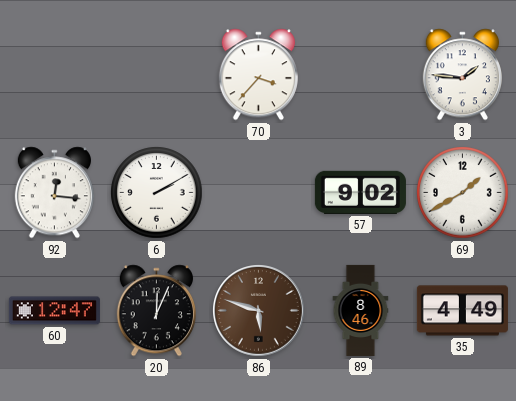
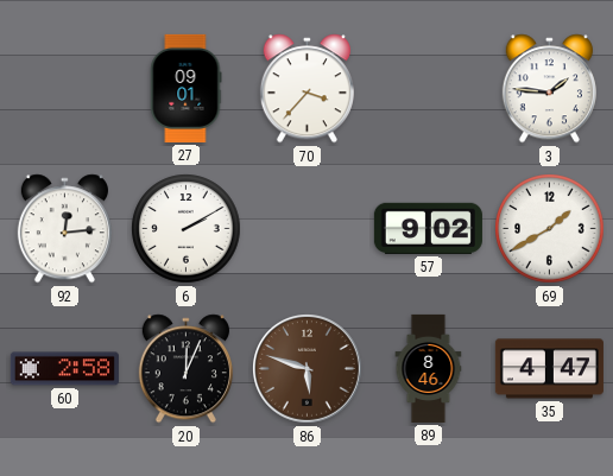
27: none -> 09:01
92: 12:16 -> 12:14
60: 12:47 -> 2:58
35: 4:49 -> 4:47
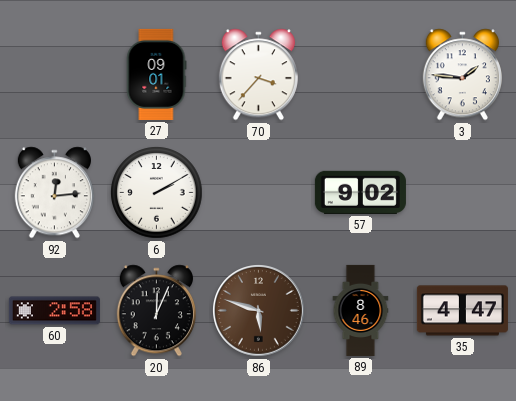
69: 1:40 -> none
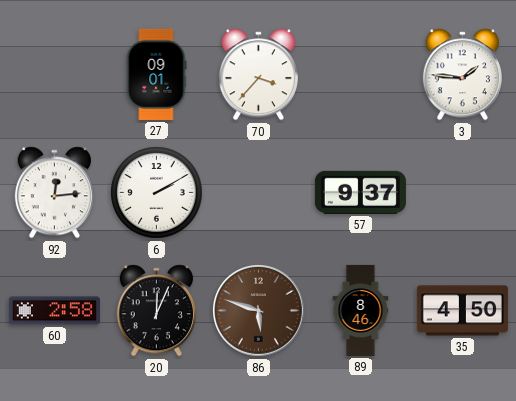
57: 9:02 -> 9:37
35: 4:47 -> 4:50
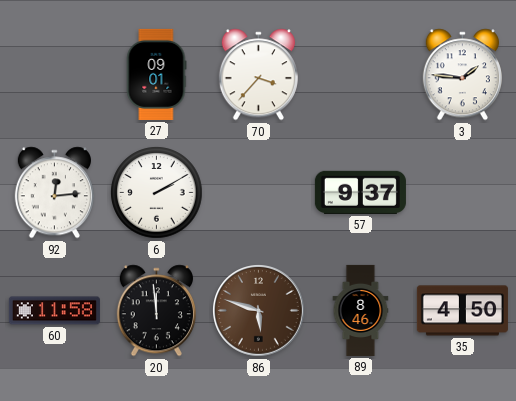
60: 2:58 -> 11:58
20: 12:04 -> 11:59
